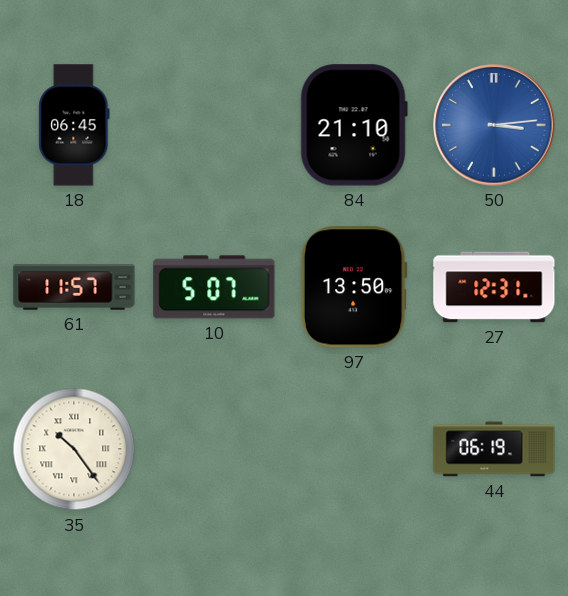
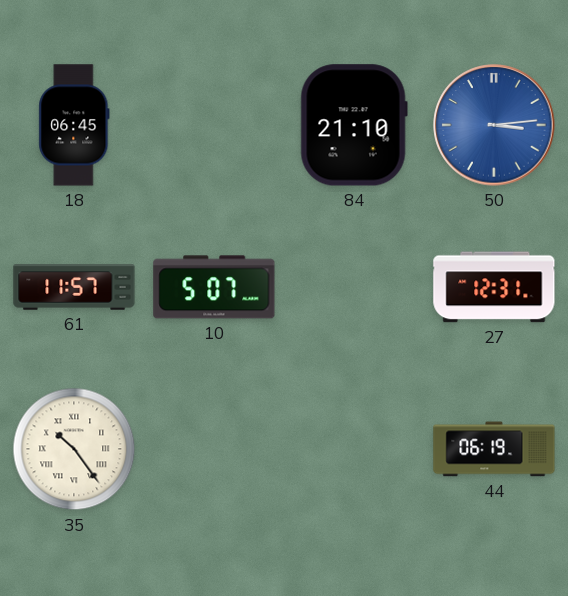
97: 13:50 -> none
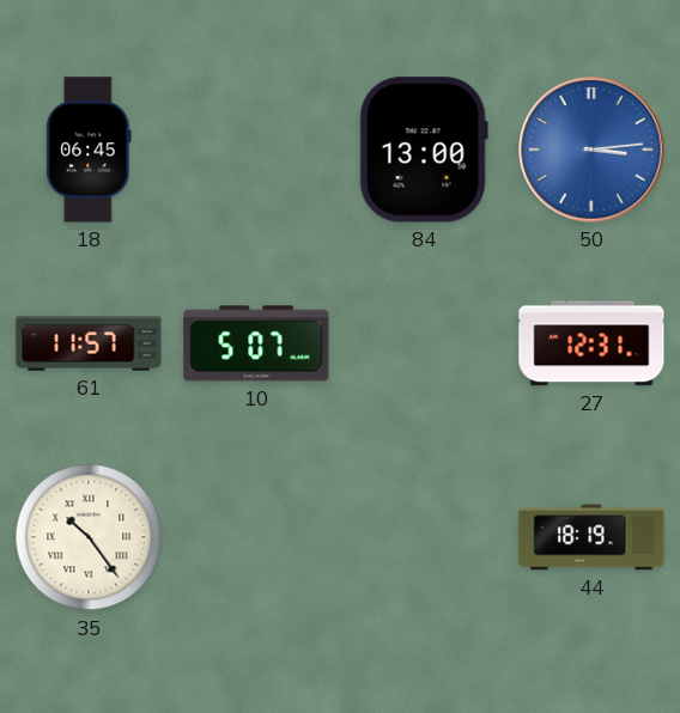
84: 21:10 -> 13:00
44: 06:19 -> 18:19
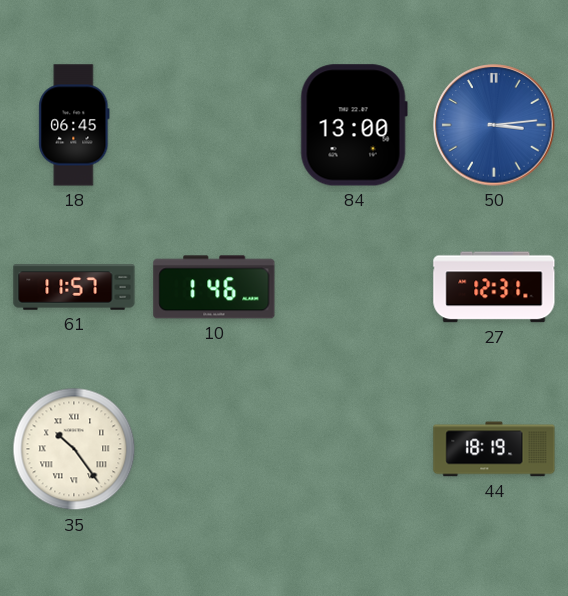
10: 5:07 -> 1:46
